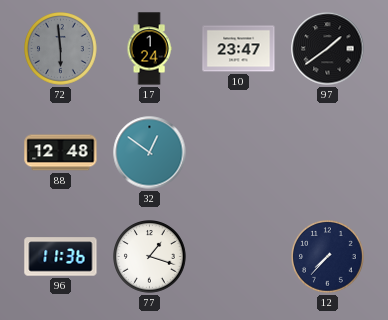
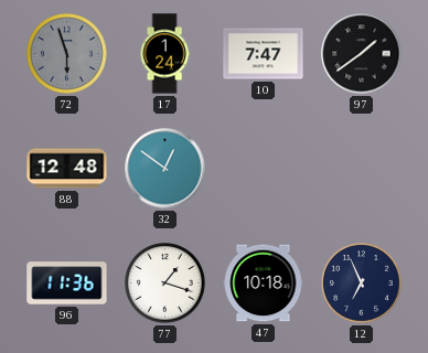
72: 5:59 -> 5:57
10: 23:47 -> 7:47
47: none -> 10:18
12: 7:37 -> 6:56
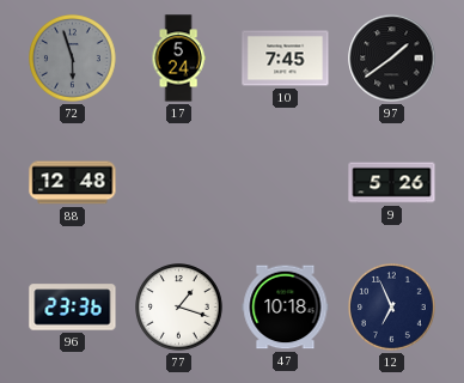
17: 1:24 -> 5:24
10: 7:47 -> 7:45
32: 12:51 -> none
9: none -> 5:26
96: 11:36 -> 23:36
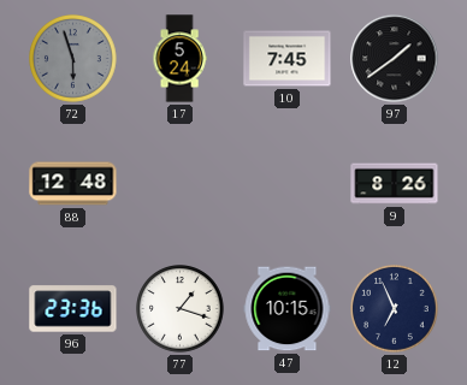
9: 5:26 -> 8:26
47: 10:18 -> 10:15
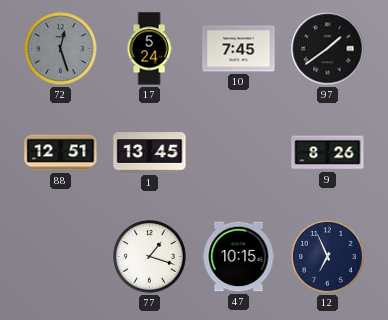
72: 5:57 -> 12:27
88: 12:48 -> 12:51
1: none -> 13:45
96: 23:36 -> none
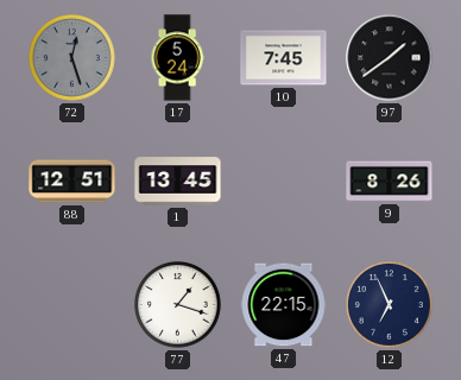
47: 10:15 -> 22:15
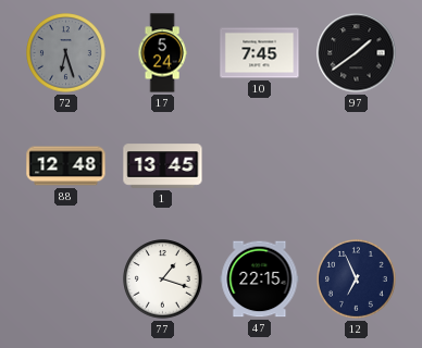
72: 12:27 -> 6:27
88: 12:51 -> 12:48
9: 8:26 -> none
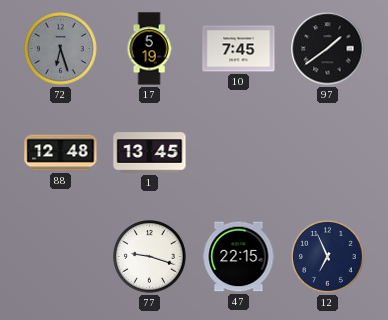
17: 5:24 -> 5:19
77: 1:18 -> 9:18
